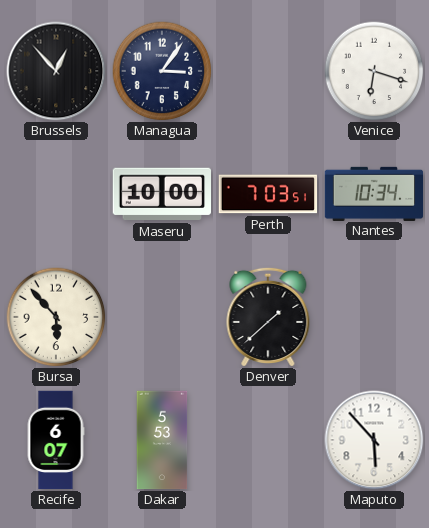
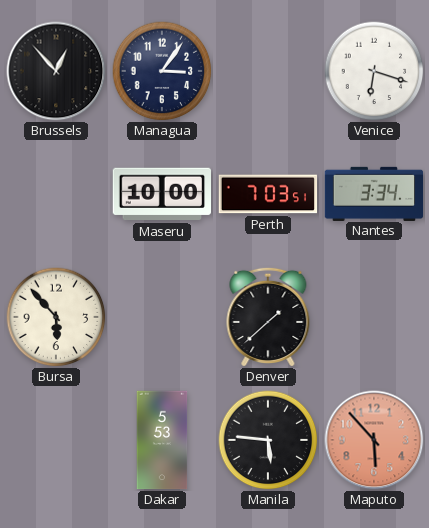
Nantes: 10:34 -> 3:34
Recife: 6:07 -> none
Manila: none -> 5:46
Maputo dial: white -> salmon
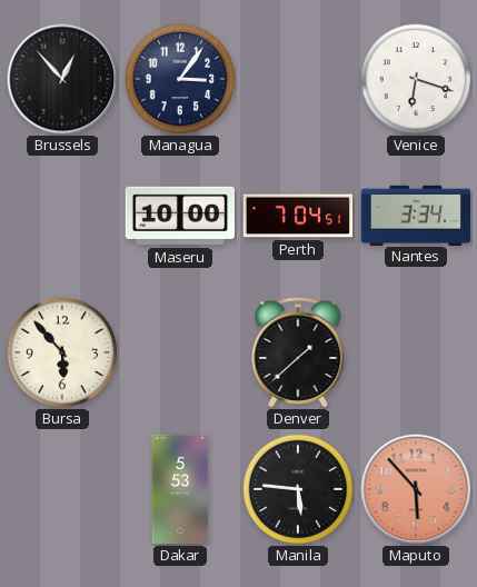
Perth: 7:03 -> 7:04
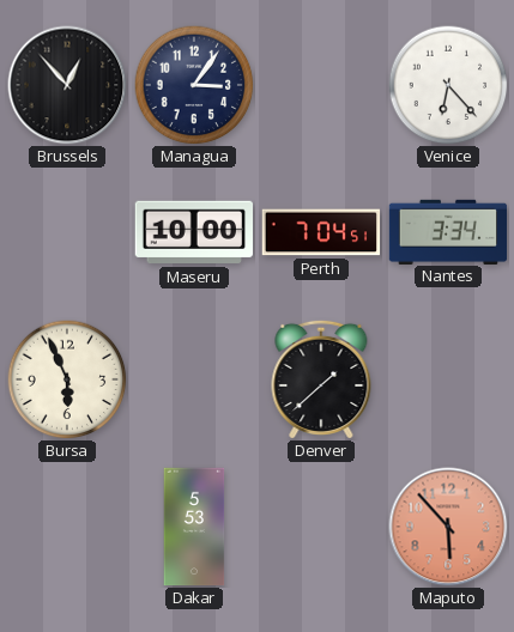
Venice: 6:18 -> 6:23
Bursa: 5:53 -> 5:56
Manila: 5:46 -> none
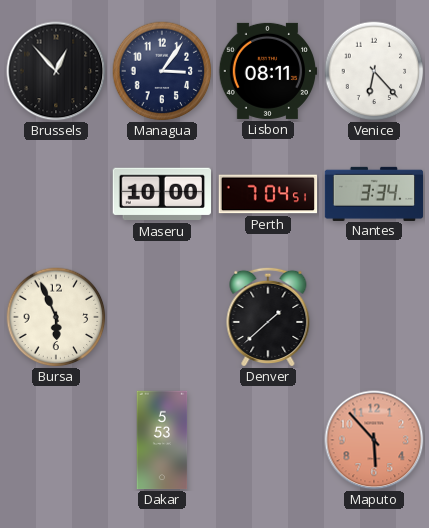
Lisbon: none -> 08:11
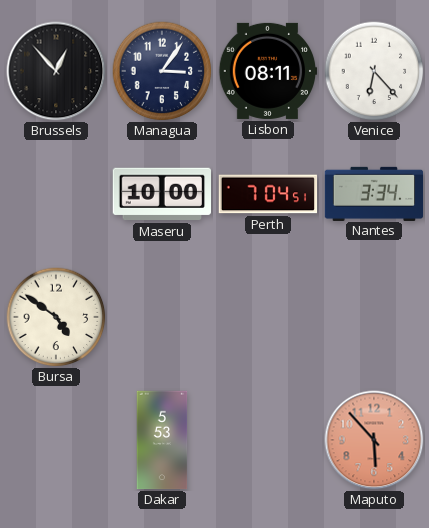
Bursa: 5:56 -> 4:51
Denver: 1:38 -> none
